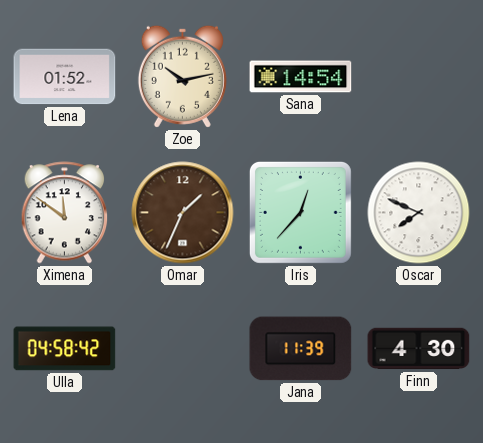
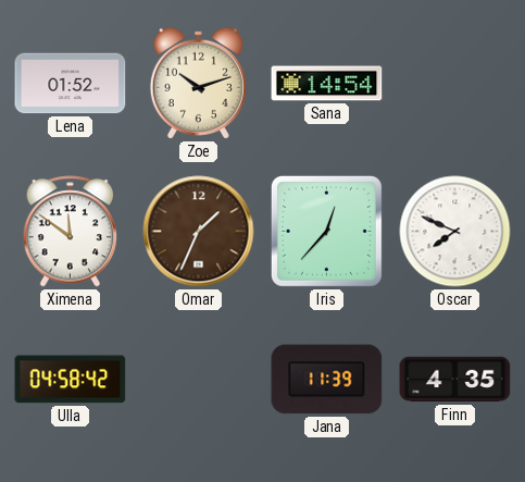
Zoe: 10:13 -> 10:12
Finn: 4:30 -> 4:35
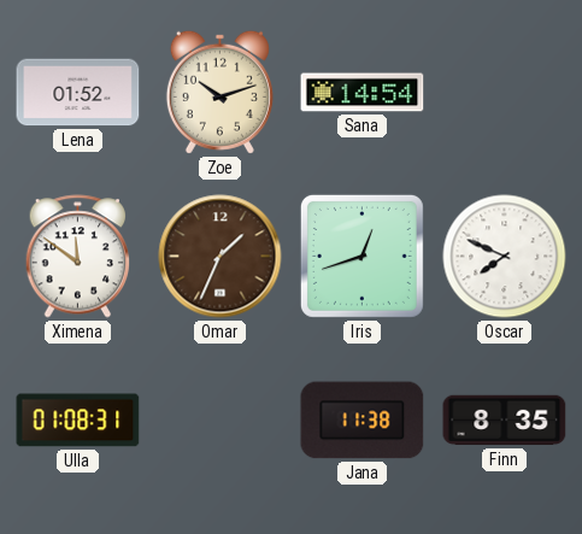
Iris: 12:37 -> 12:42
Ulla: 04:58 -> 01:08
Jana: 11:39 -> 11:38
Finn: 4:35 -> 8:35
